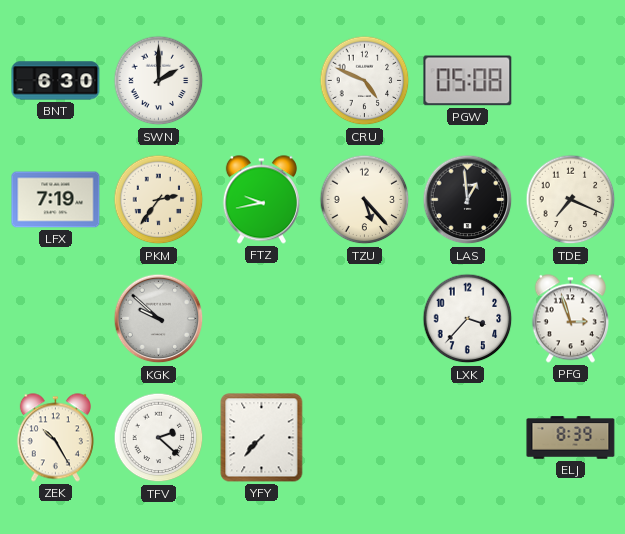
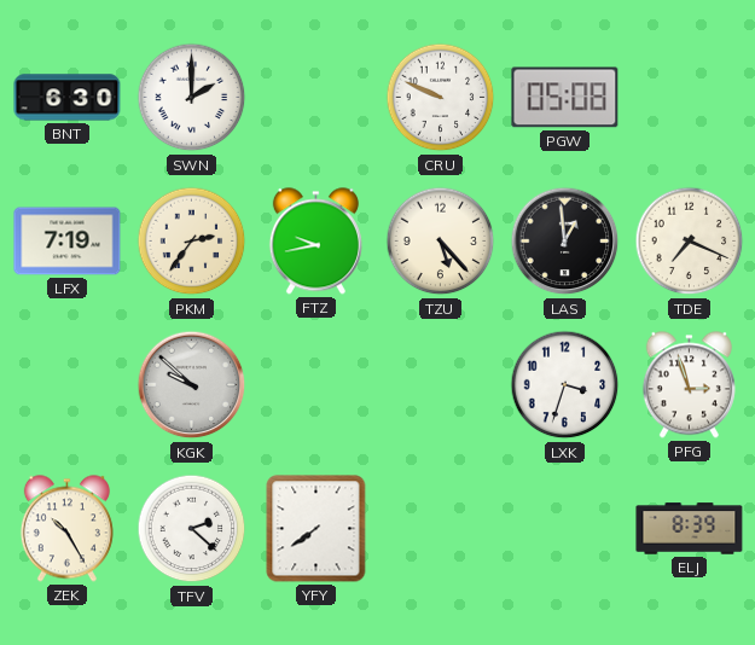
CRU: 4:49 -> 9:49
LXK: 3:37 -> 3:33
YFY: 7:37 -> 7:39
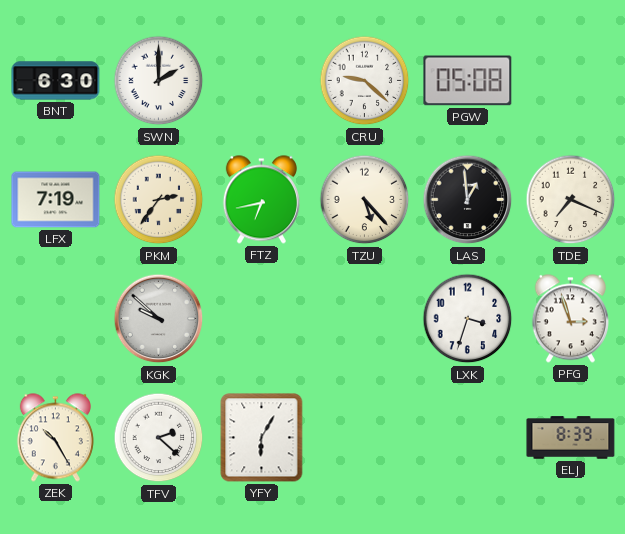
CRU: 9:49 -> 9:22
FTZ: 9:43 -> 6:43
YFY: 7:39 -> 6:05
